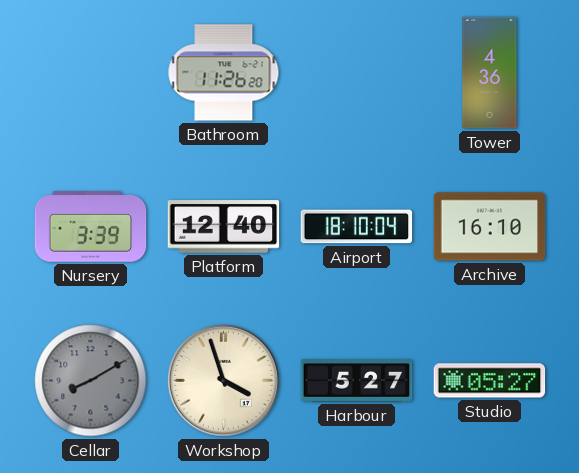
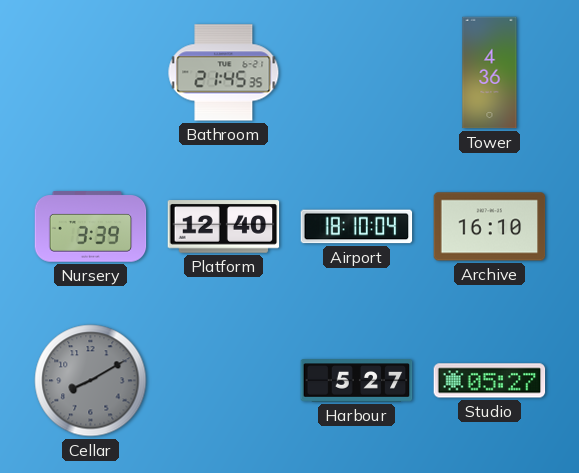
Bathroom: 11:26 -> 21:45
Workshop: 3:57 -> none
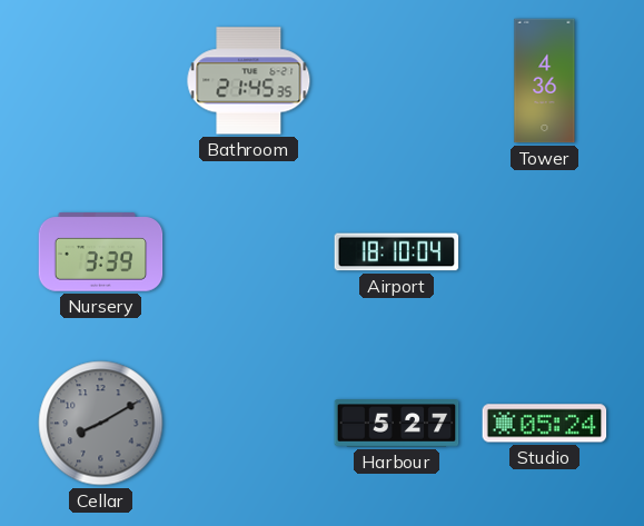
Platform: 12:40 -> none
Archive: 16:10 -> none
Studio: 05:27 -> 05:24
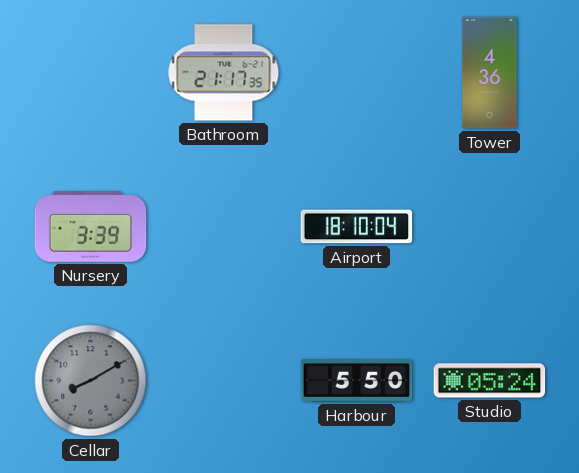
Bathroom: 21:45 -> 21:17
Harbour: 5:27 -> 5:50
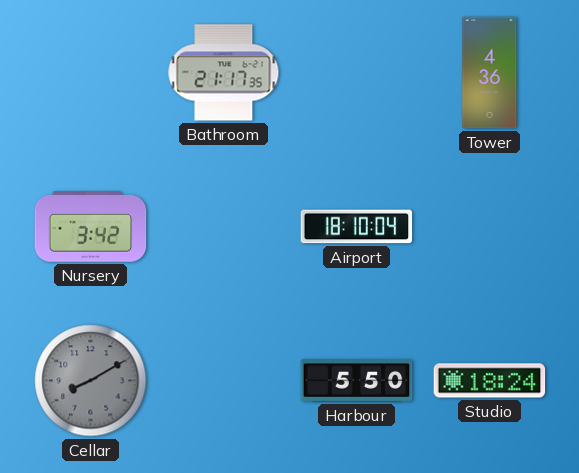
Nursery: 3:39 -> 3:42
Studio: 05:24 -> 18:24
